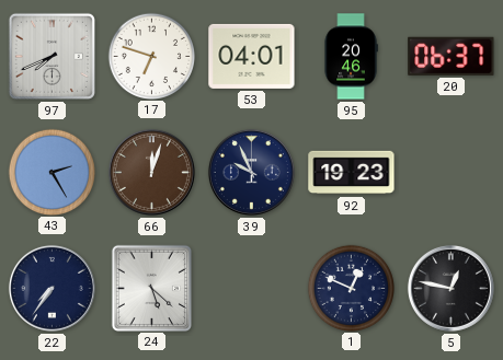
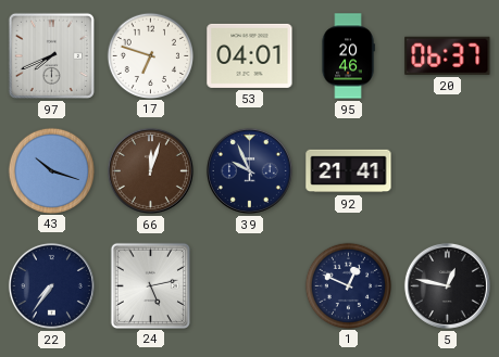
43: 2:25 -> 10:18
92: 19:23 -> 21:41
24: 5:22 -> 5:13
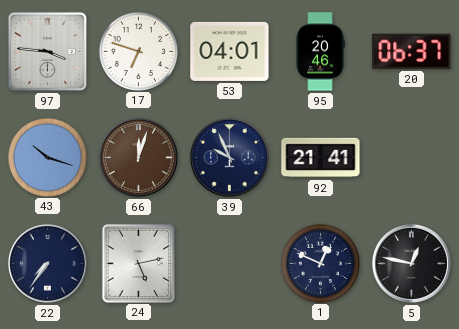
97: 7:41 -> 3:46
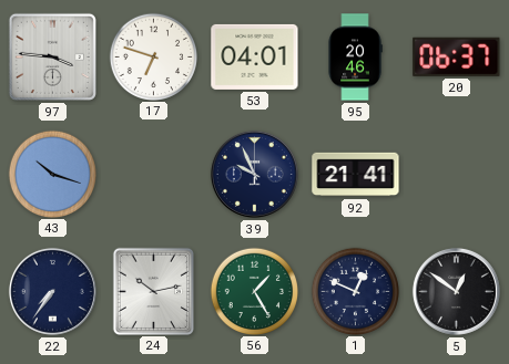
66: 12:03 -> none
24: 5:13 -> 10:13
56: none -> 1:25
5: 12:47 -> 12:51
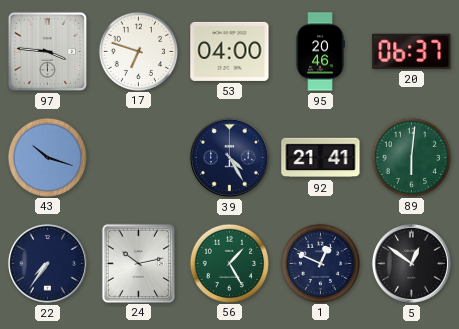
53: 04:01 -> 04:00
39: 9:56 -> 4:25
89: none -> 6:01
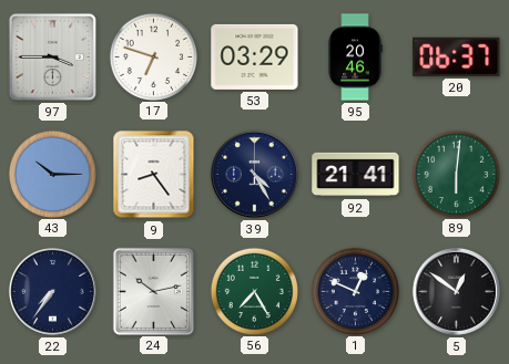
97: 3:46 -> 3:45
53: 04:00 -> 03:29
43: 10:18 -> 10:15
9: none -> 8:24
56: 1:25 -> 7:25
